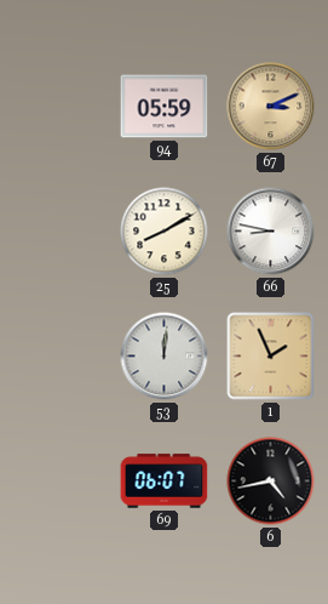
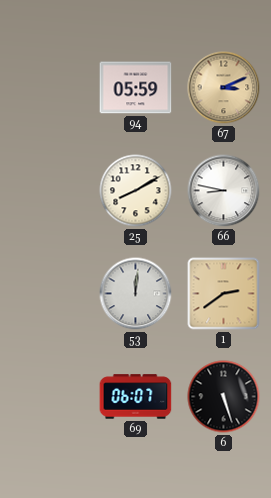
1: 1:56 -> 2:39
6: 4:43 -> 5:27
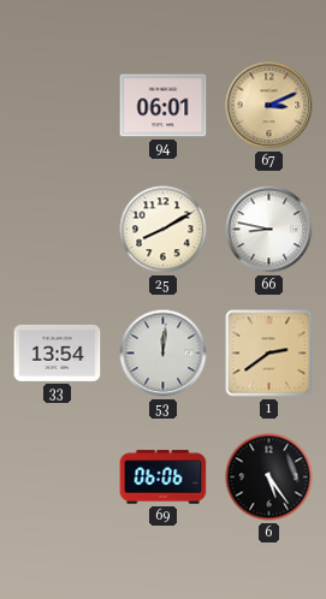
94: 05:59 -> 06:01
33: none -> 13:54
69: 06:07 -> 06:06
6: 5:27 -> 5:24
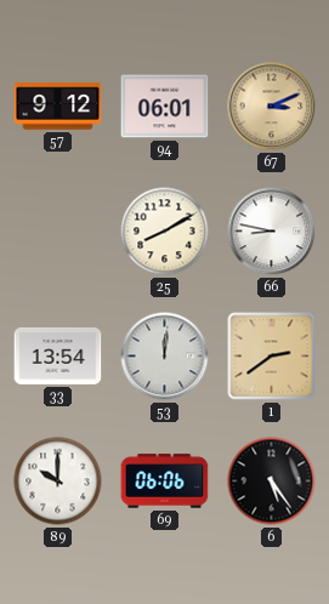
57: none -> 9:12
89: none -> 10:00
